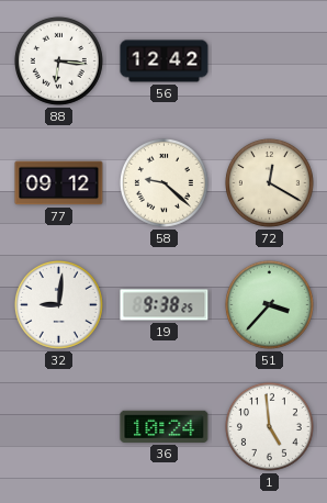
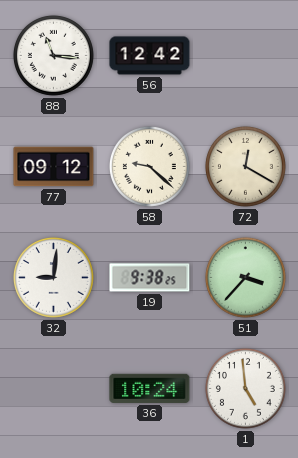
88: 6:16 -> 11:16
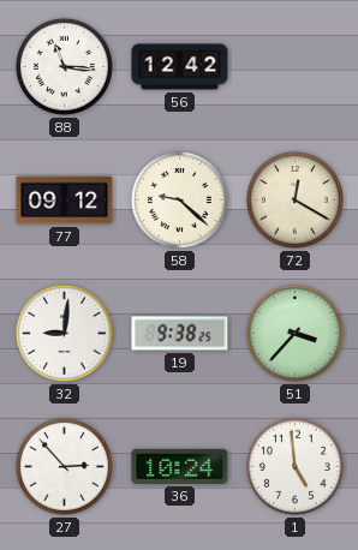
27: none -> 2:53
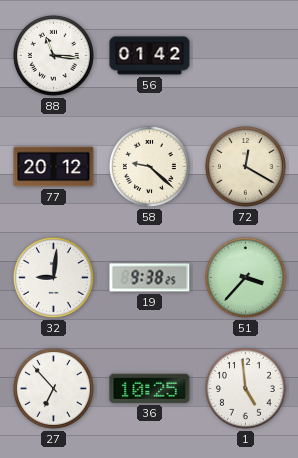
56: 12:42 -> 01:42
77: 09:12 -> 20:12
27: 2:53 -> 6:53
36: 10:24 -> 10:25
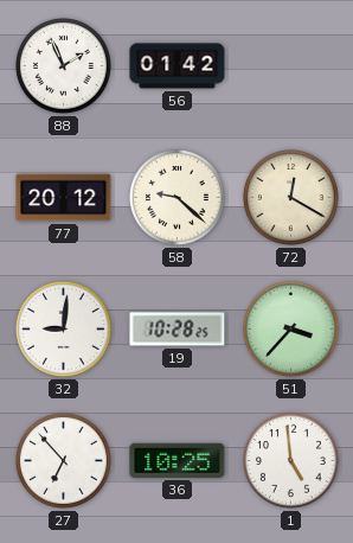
88: 11:16 -> 1:56
19: 9:38 -> 10:28
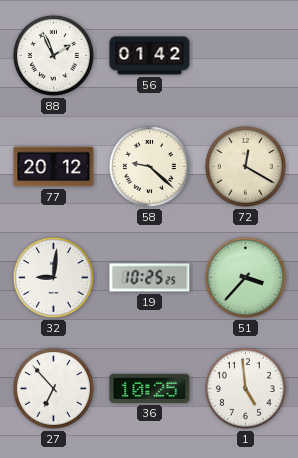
19: 10:28 -> 10:25
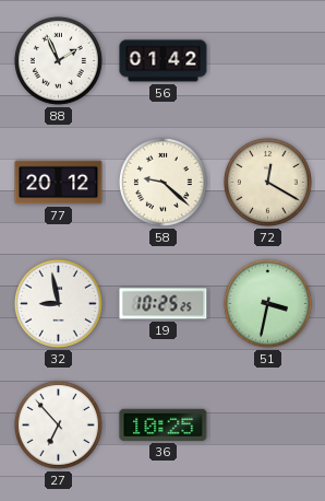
32: 9:01 -> 8:58
51: 3:37 -> 3:32
1: 4:59 -> none
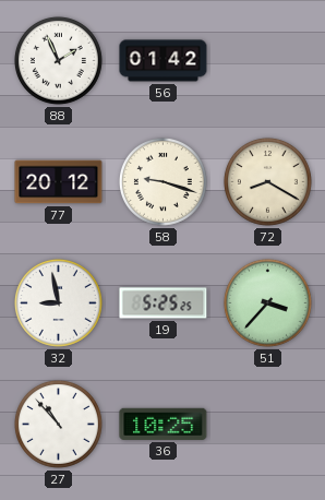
58: 9:22 -> 9:18
72: 12:20 -> 8:20
19: 10:25 -> 5:25
51: 3:32 -> 3:37
27: 6:53 -> 10:53
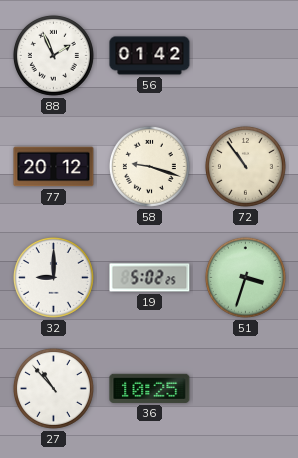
72: 8:20 -> 10:54
32: 8:58 -> 9:00
19: 5:25 -> 5:02
51: 3:37 -> 3:33
